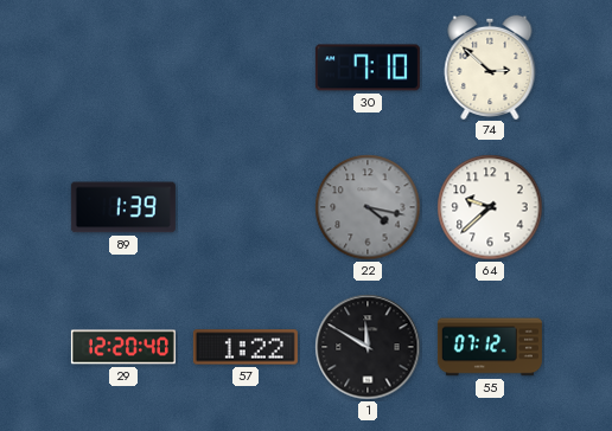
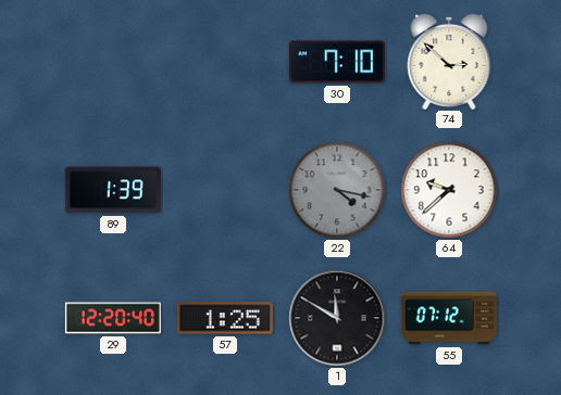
57: 1:22 -> 1:25
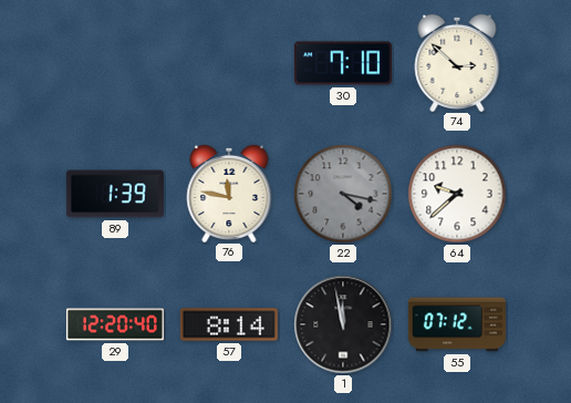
76: none -> 11:47
57: 1:25 -> 8:14
1: 11:50 -> 11:58
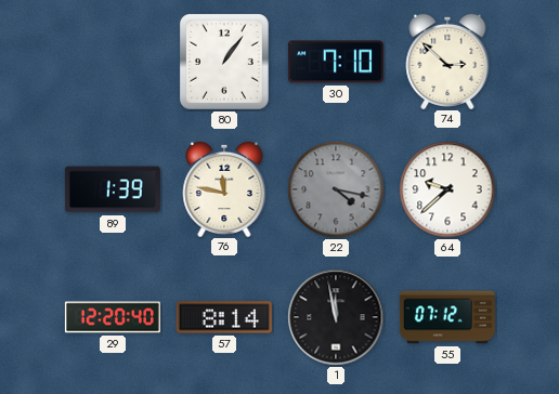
80: none -> 1:06
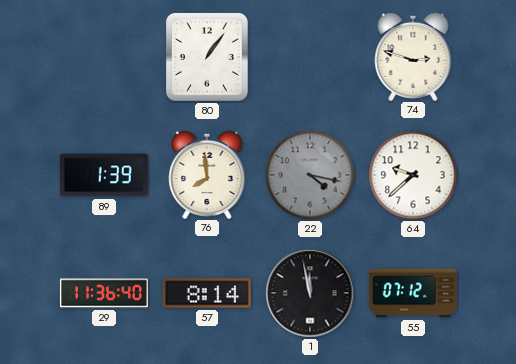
30: 7:10 -> none
74: 2:52 -> 2:48
76: 11:47 -> 7:59
29: 12:20 -> 11:36
